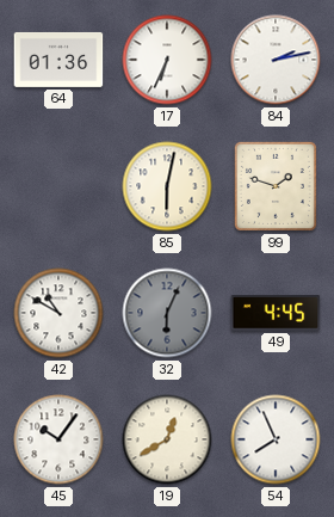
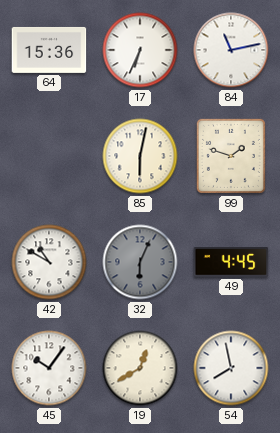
64: 01:36 -> 15:36
84: 2:13 -> 11:13
54: 7:56 -> 7:58
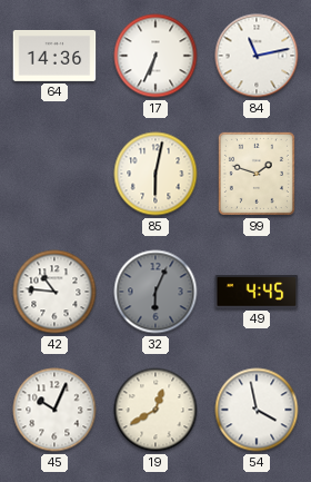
64: 15:36 -> 14:36
42: 10:50 -> 10:46
45: 10:06 -> 10:04
54: 7:58 -> 3:58
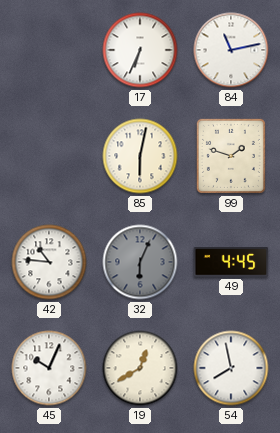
64: 14:36 -> none
54: 3:58 -> 7:58
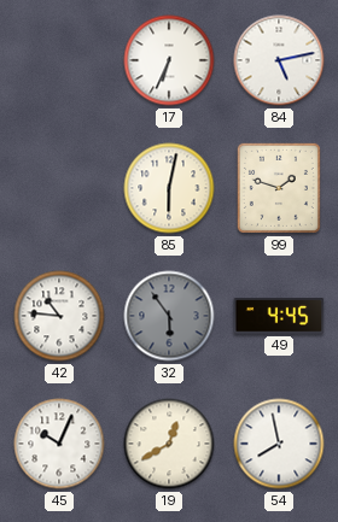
84: 11:13 -> 5:13
32: 6:04 -> 5:54
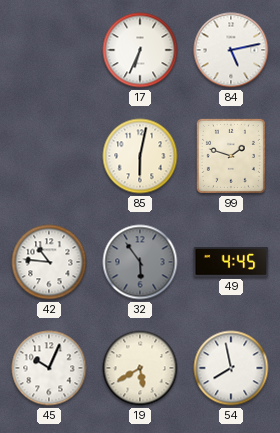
19: 12:40 -> 5:40
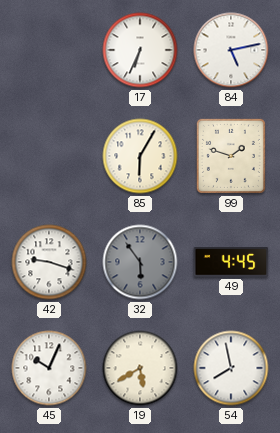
85: 6:02 -> 6:05
42: 10:46 -> 9:18
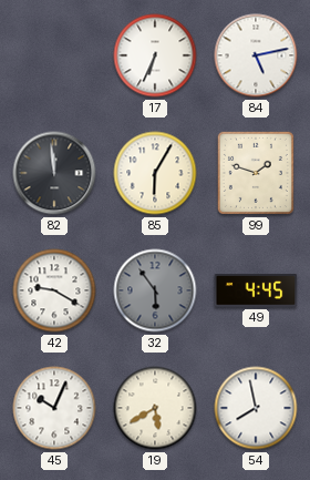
82: none -> 11:59
42: 9:18 -> 9:20
